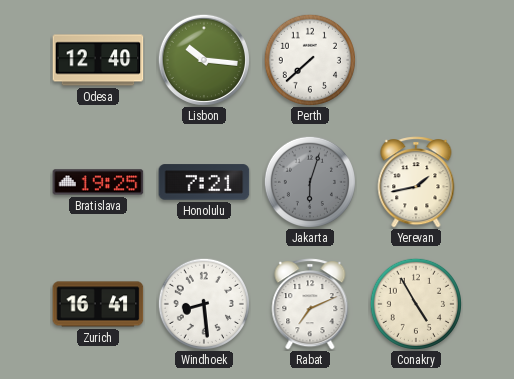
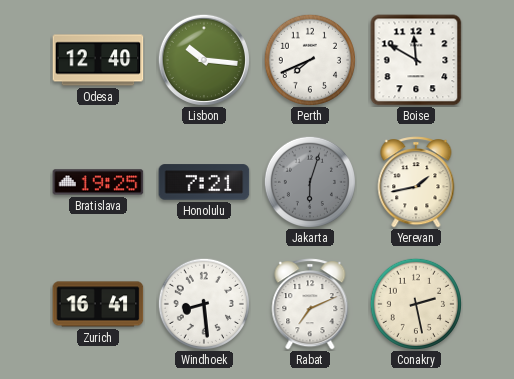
Perth: 7:38 -> 7:41
Boise: none -> 11:50
Conakry: 4:55 -> 2:28
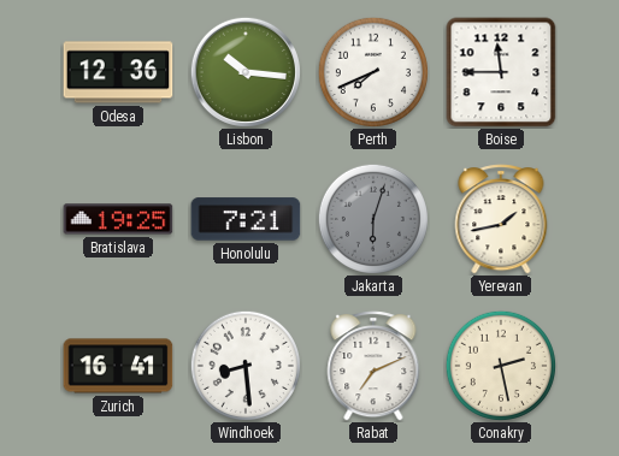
Odesa: 12:40 -> 12:36
Boise: 11:50 -> 11:45
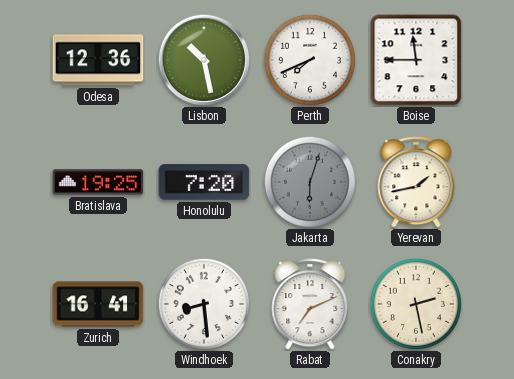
Lisbon: 10:16 -> 10:28
Honolulu: 7:21 -> 7:20
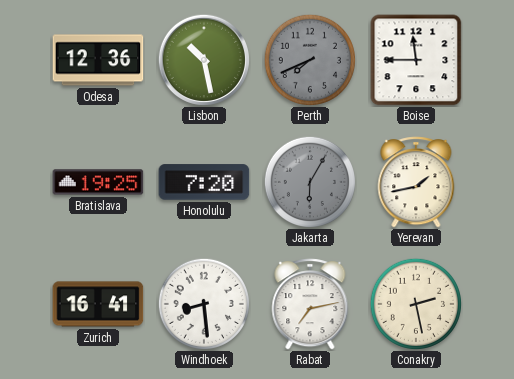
Perth dial: white -> grey
Jakarta: 6:03 -> 6:05
Rabat: 7:11 -> 7:13
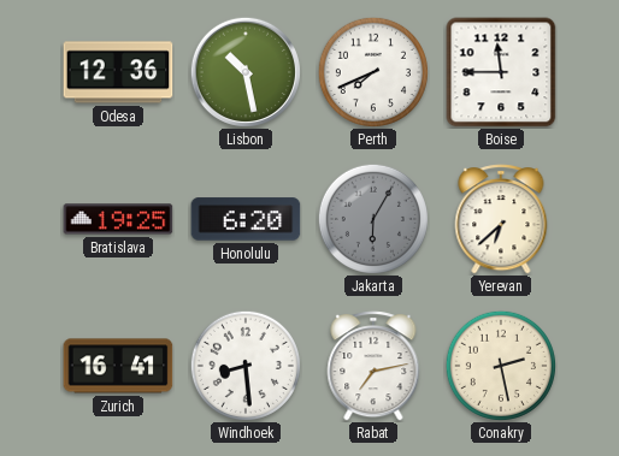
Perth dial: grey -> white
Honolulu: 7:20 -> 6:20
Yerevan: 1:43 -> 6:38
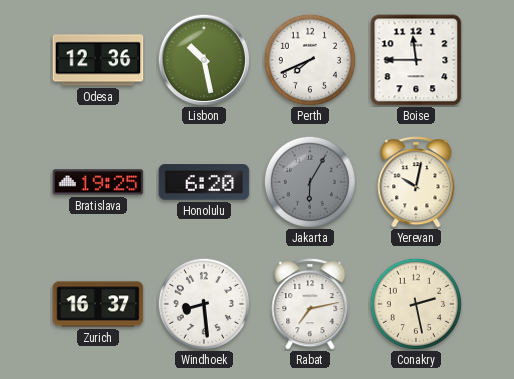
Yerevan: 6:38 -> 10:02
Zurich: 16:41 -> 16:37
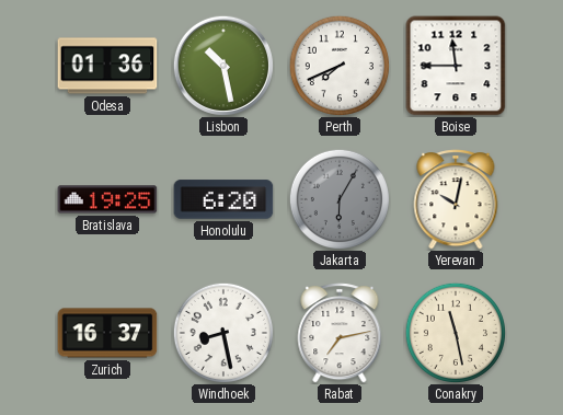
Odesa: 12:36 -> 01:36
Windhoek: 8:29 -> 8:28
Conakry: 2:28 -> 11:28
